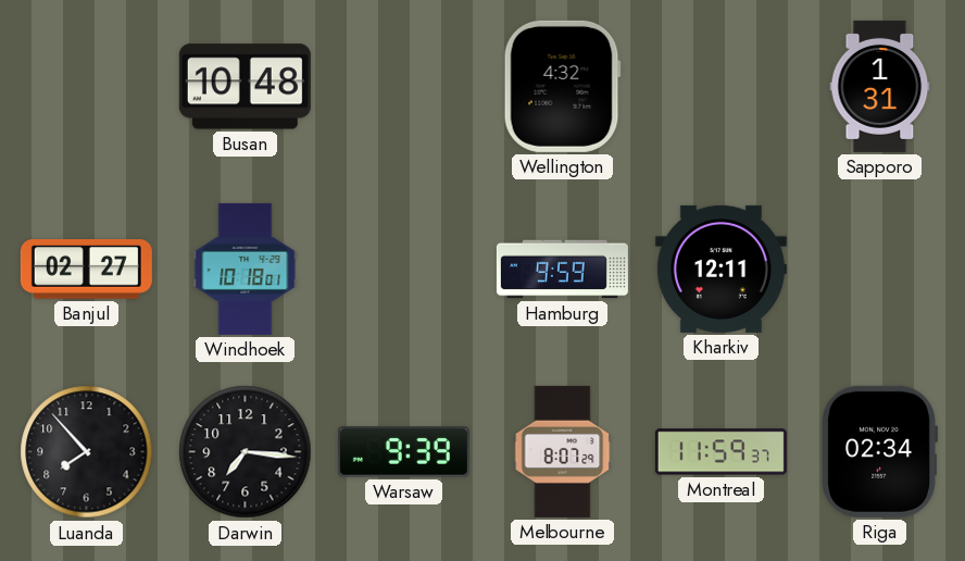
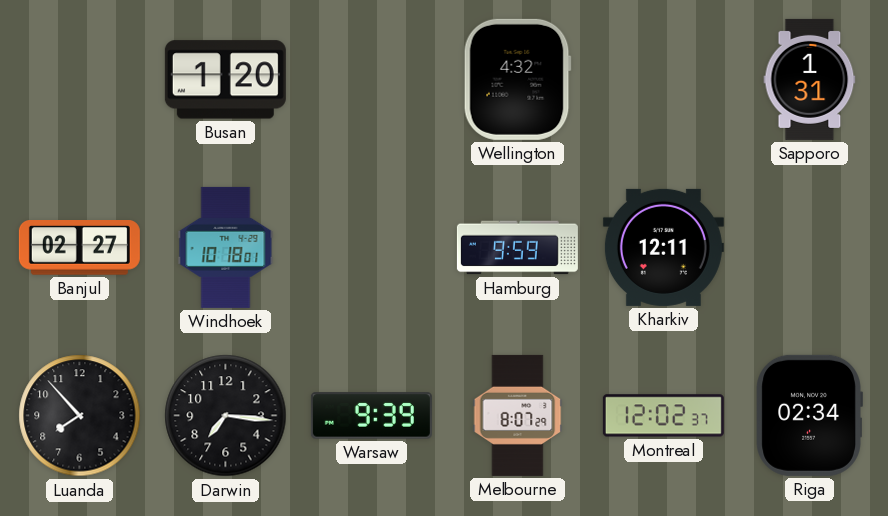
Busan: 10:48 -> 1:20
Montreal: 11:59 -> 12:02
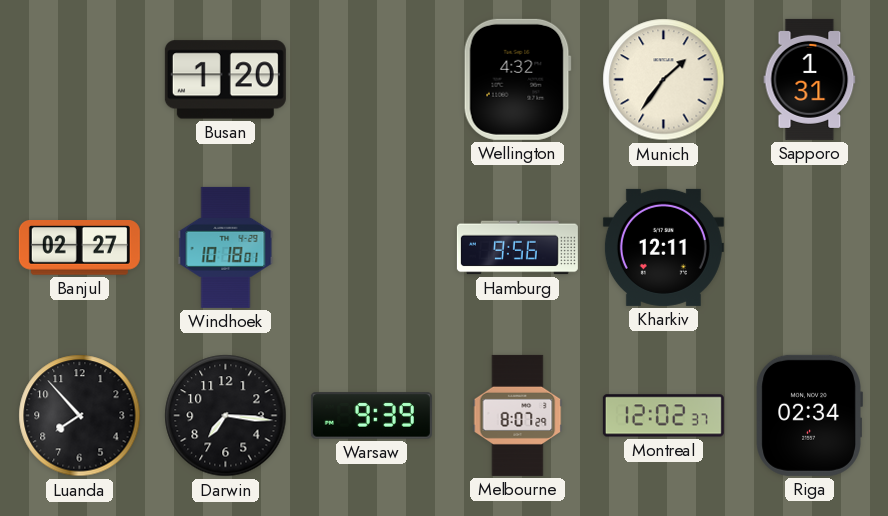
Munich: none -> 1:36
Hamburg: 9:59 -> 9:56
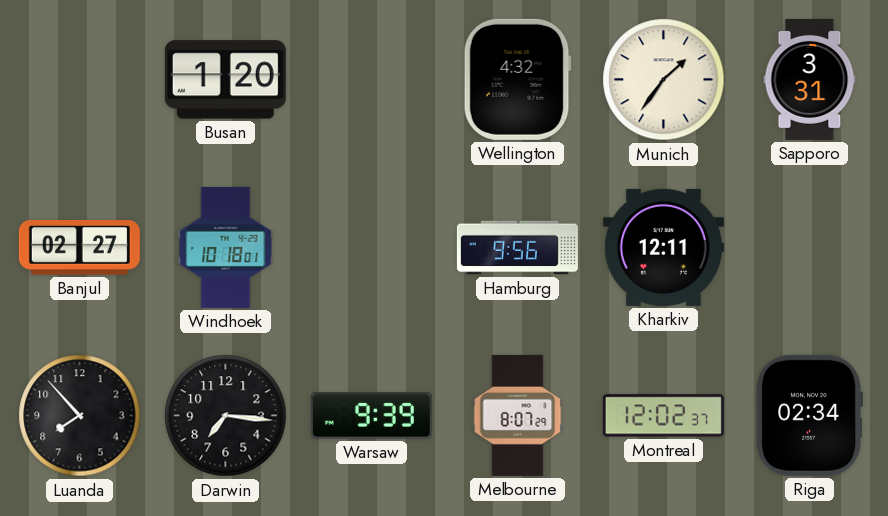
Sapporo: 1:31 -> 3:31
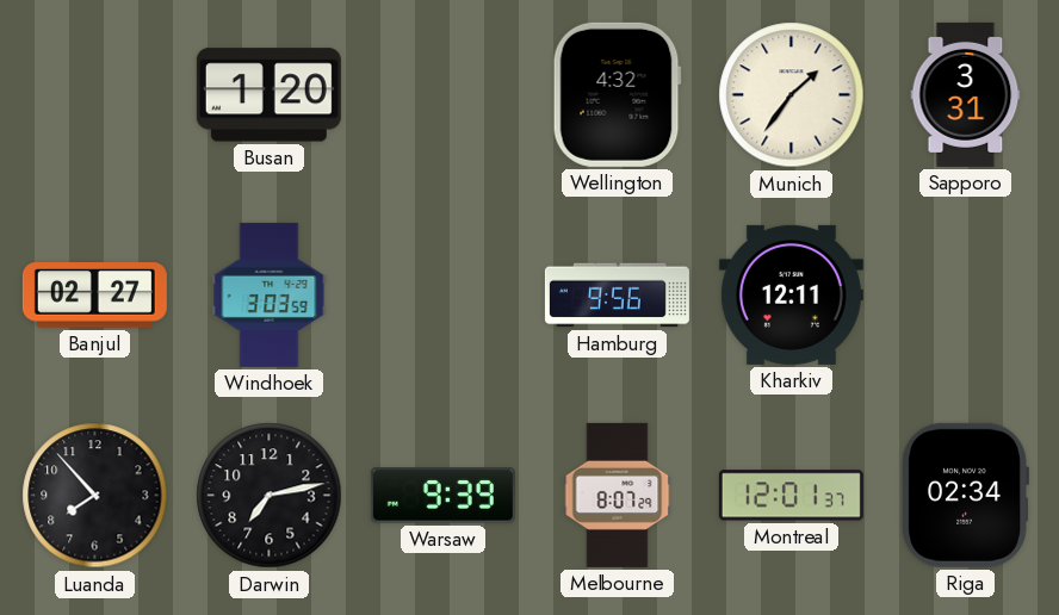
Windhoek: 10:18 -> 3:03
Darwin: 7:16 -> 7:13
Montreal: 12:02 -> 12:01
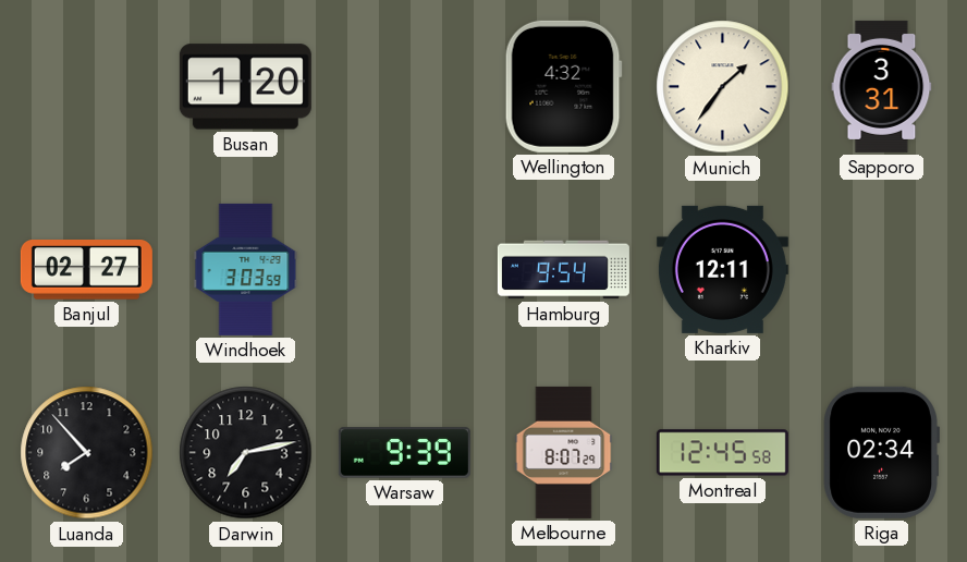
Hamburg: 9:56 -> 9:54
Montreal: 12:01 -> 12:45
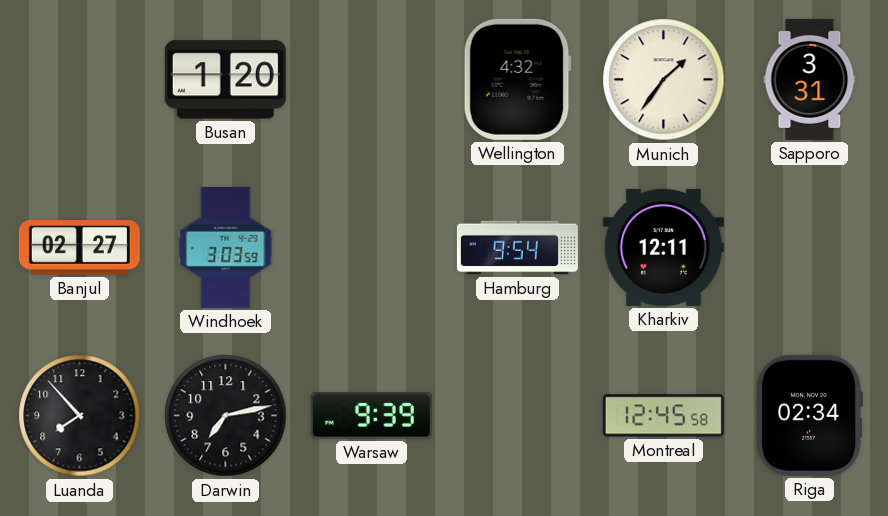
Melbourne: 8:07 -> none
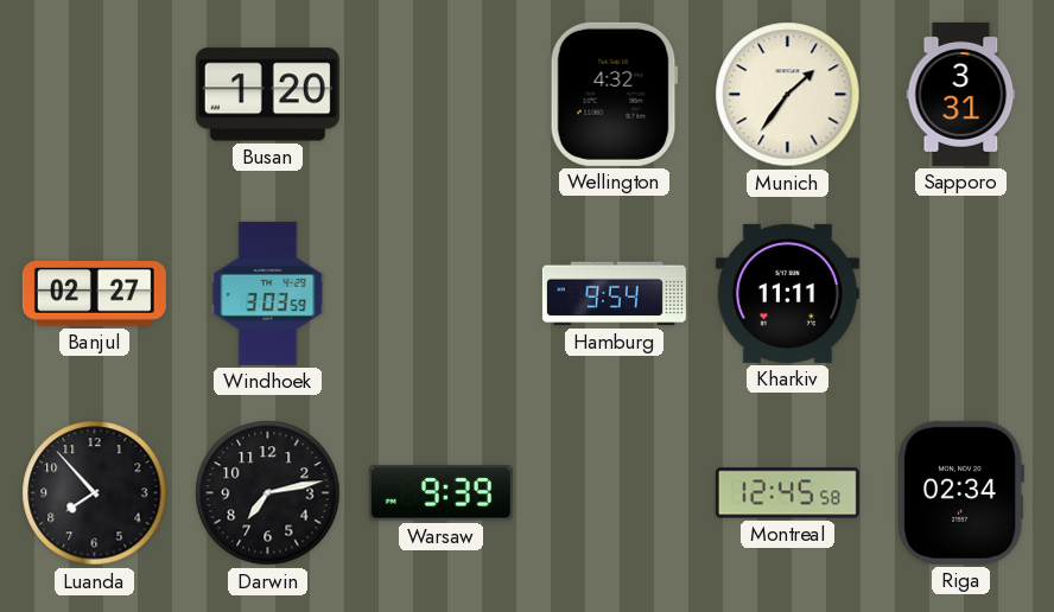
Kharkiv: 12:11 -> 11:11
